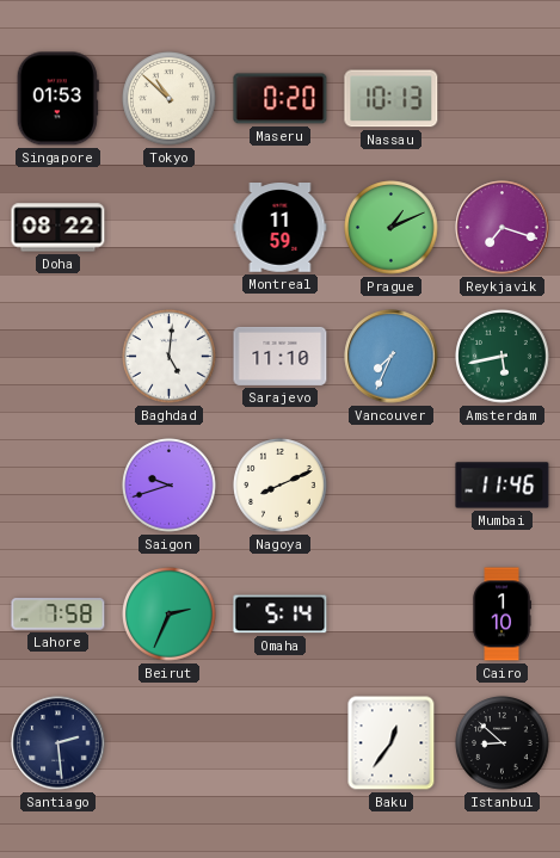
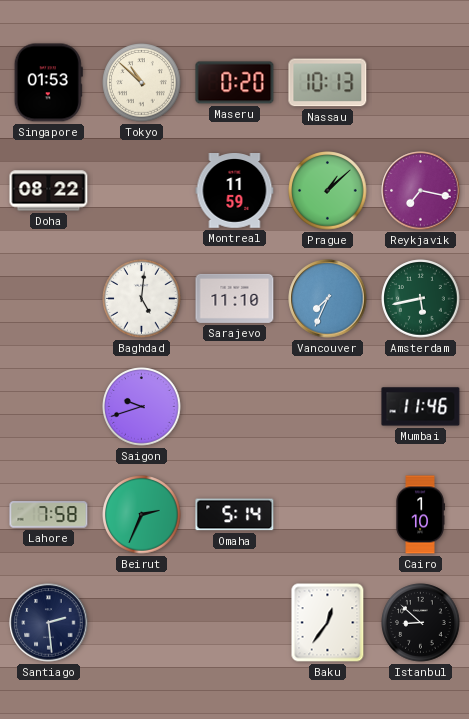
Prague: 1:11 -> 1:08
Reykjavik: 7:18 -> 7:17
Nagoya: 8:11 -> none
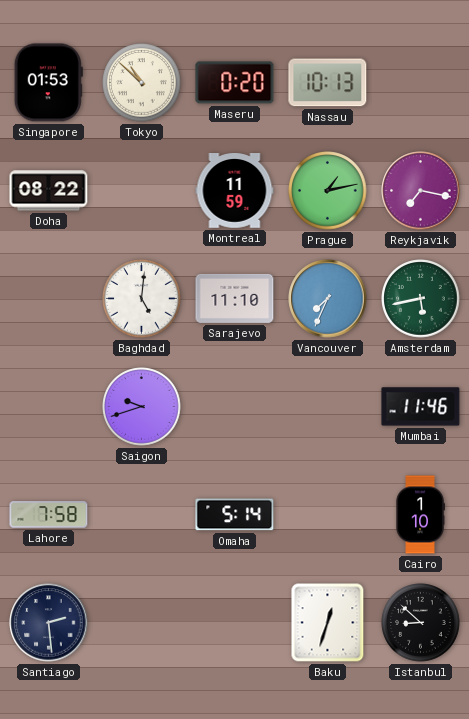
Prague: 1:08 -> 1:13
Beirut: 2:34 -> none
Baku: 12:36 -> 12:33
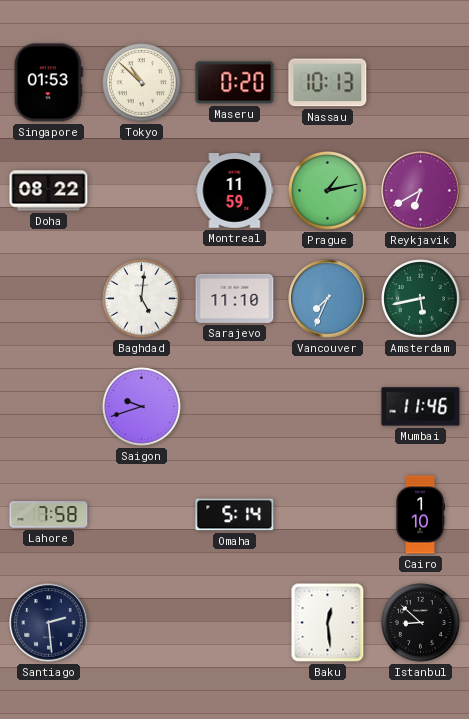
Reykjavik: 7:17 -> 6:40
Baku: 12:33 -> 12:29
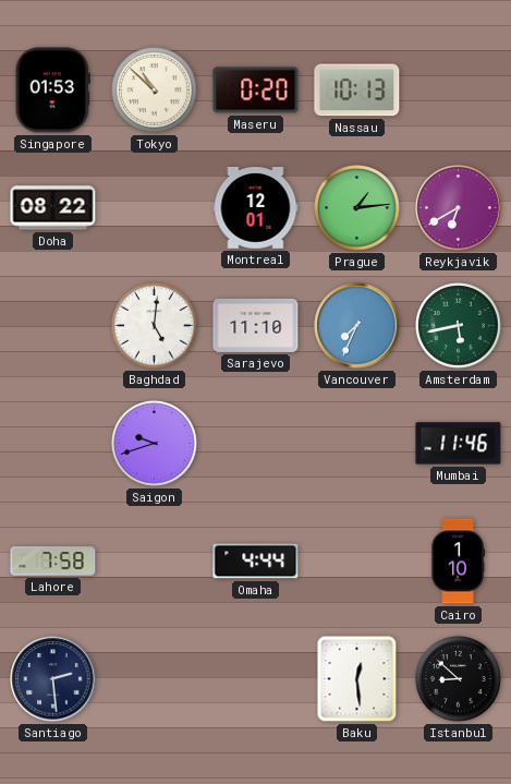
Montreal: 11:59 -> 12:01
Prague: 1:13 -> 1:14
Omaha: 5:14 -> 4:44
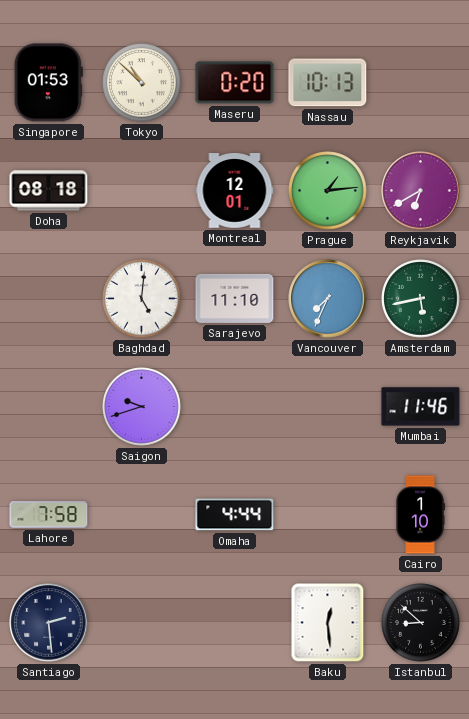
Doha: 08:22 -> 08:18
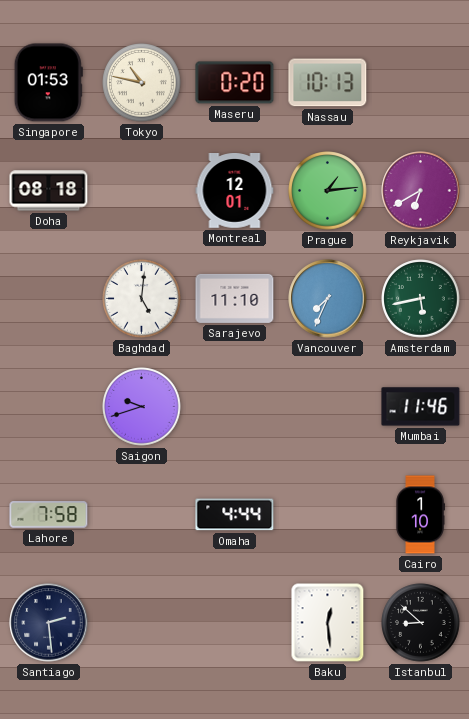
Tokyo: 10:52 -> 10:47
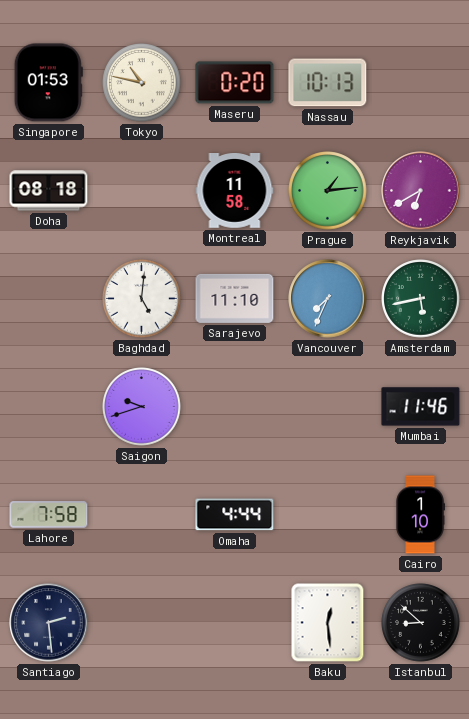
Montreal: 12:01 -> 11:58
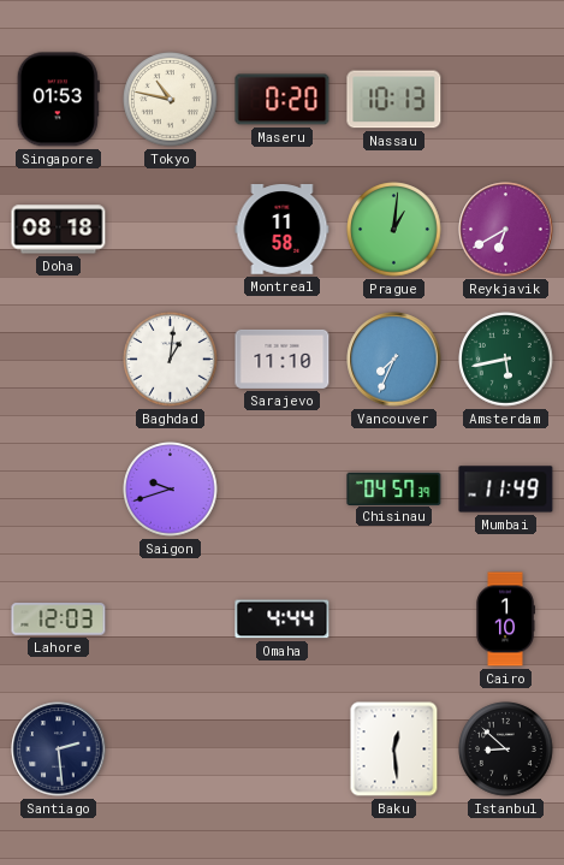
Prague: 1:14 -> 1:01
Baghdad: 5:01 -> 1:01
Chisinau: none -> 04:57
Mumbai: 11:46 -> 11:49
Lahore: 7:58 -> 12:03
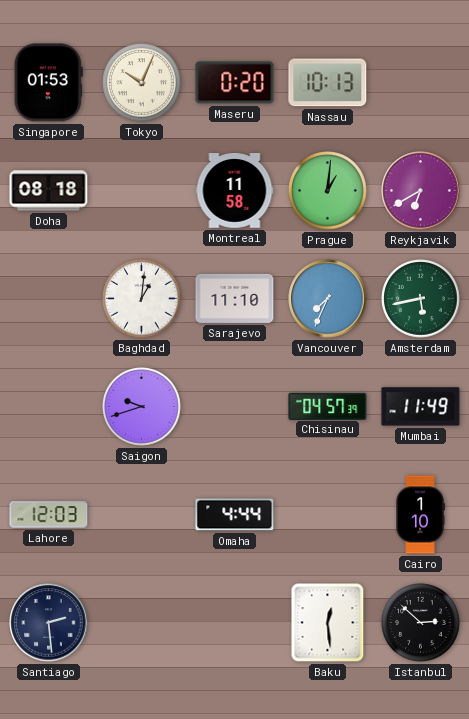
Tokyo: 10:47 -> 10:04
Istanbul: 8:52 -> 2:52
